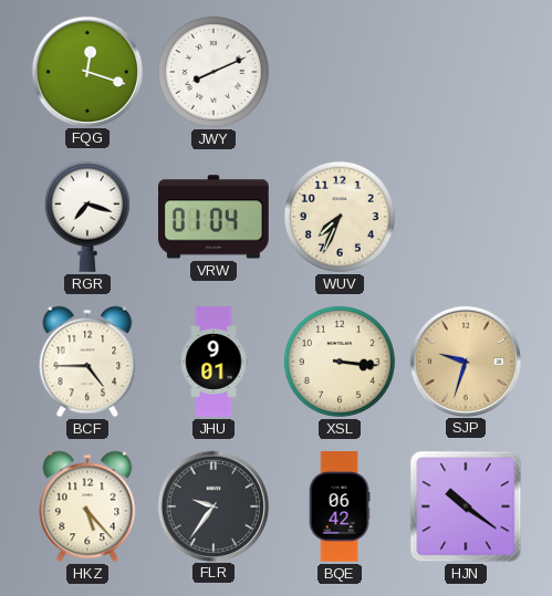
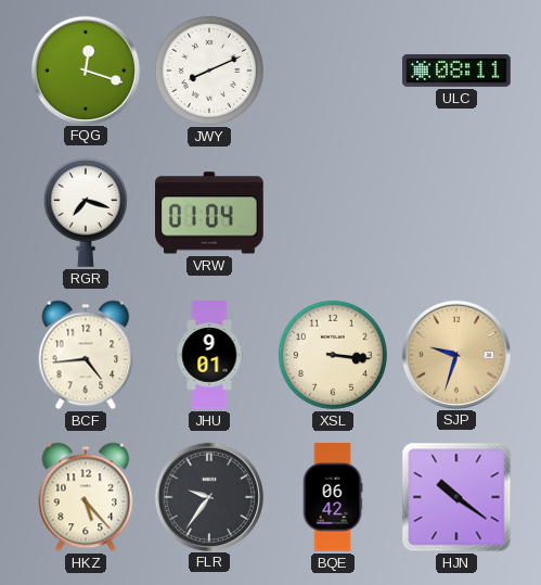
ULC: none -> 08:11
WUV: 7:34 -> none
BCF: 4:45 -> 4:44
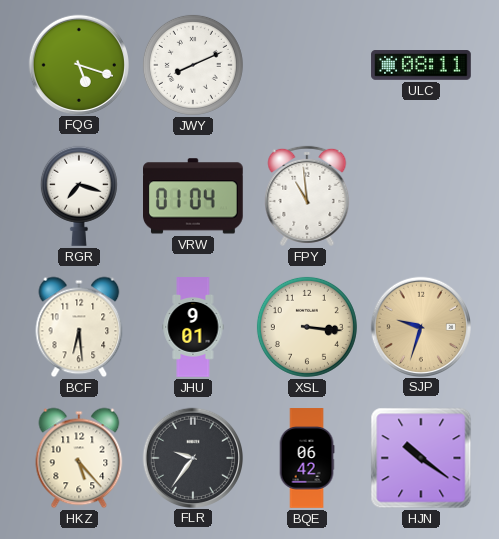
FQG: 12:18 -> 5:18
FPY: none -> 10:59
BCF: 4:44 -> 6:29
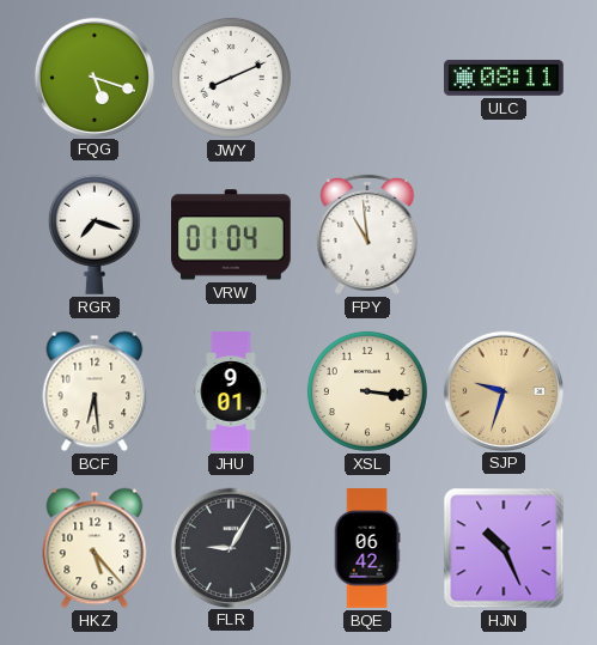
FLR: 9:36 -> 9:05
HJN: 10:21 -> 10:26
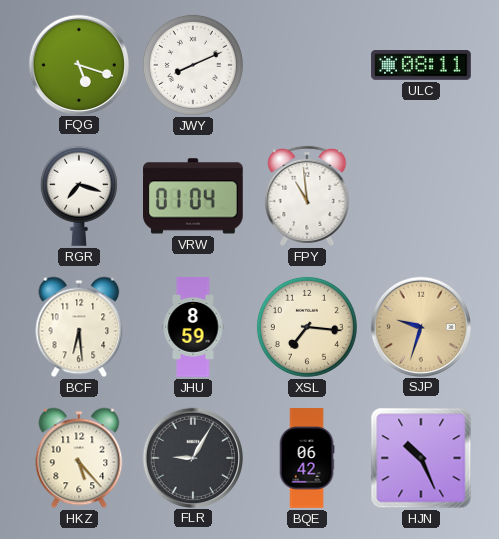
JHU: 9:01 -> 8:59
XSL: 3:16 -> 7:16
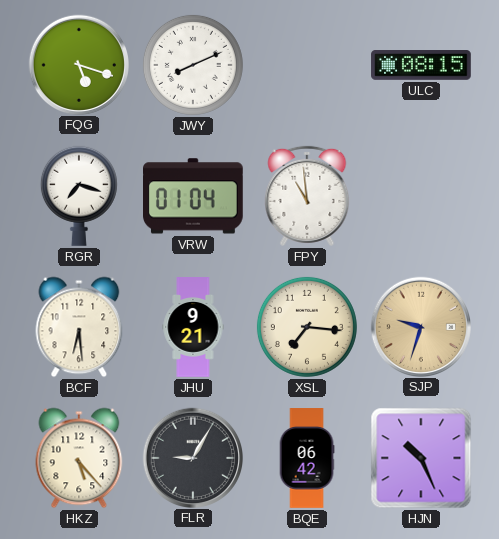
ULC: 08:11 -> 08:15
JHU: 8:59 -> 9:21
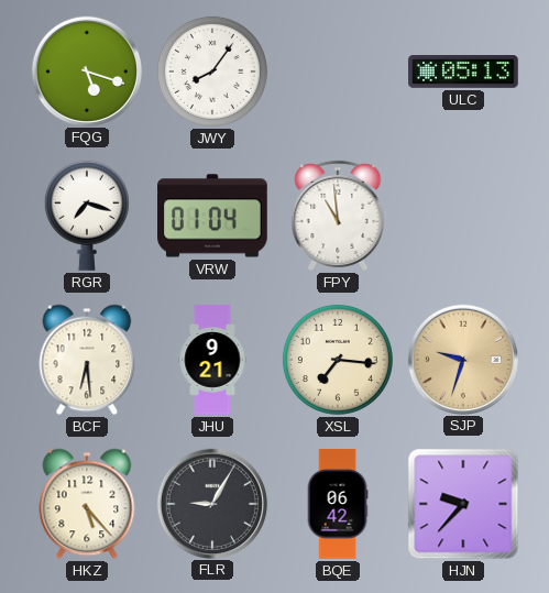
JWY: 8:11 -> 8:06
ULC: 08:15 -> 05:13
HJN: 10:26 -> 9:37
